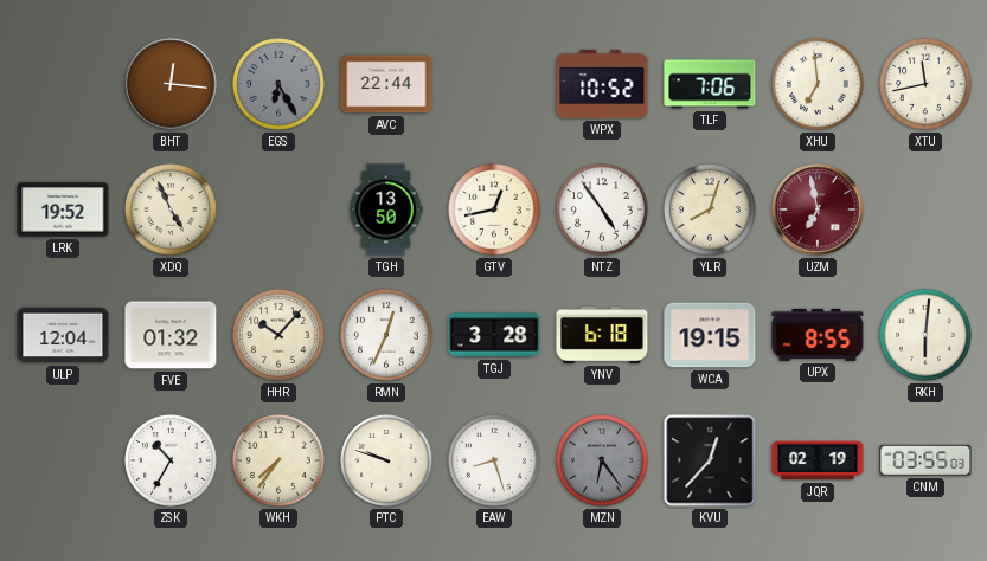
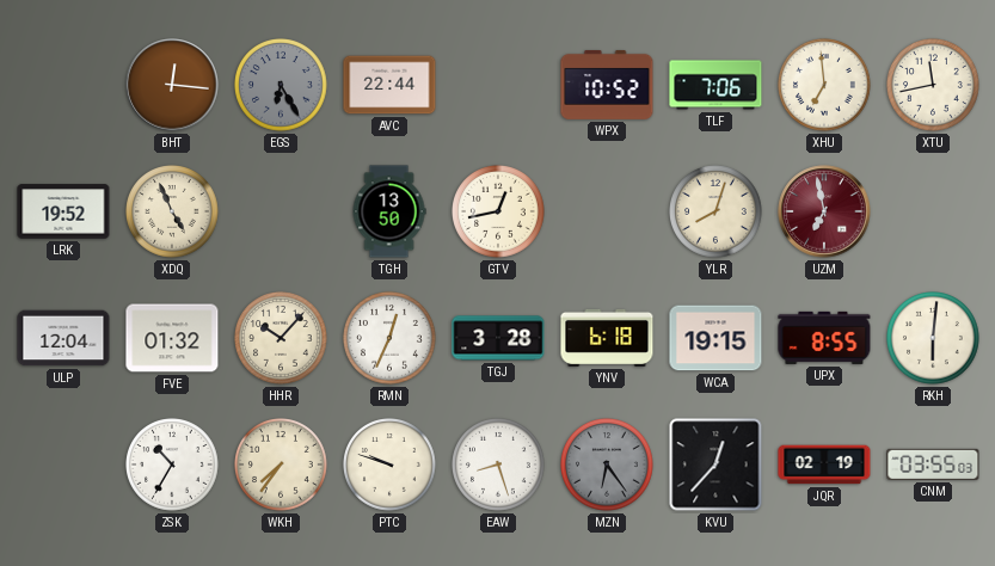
NTZ: 4:54 -> none
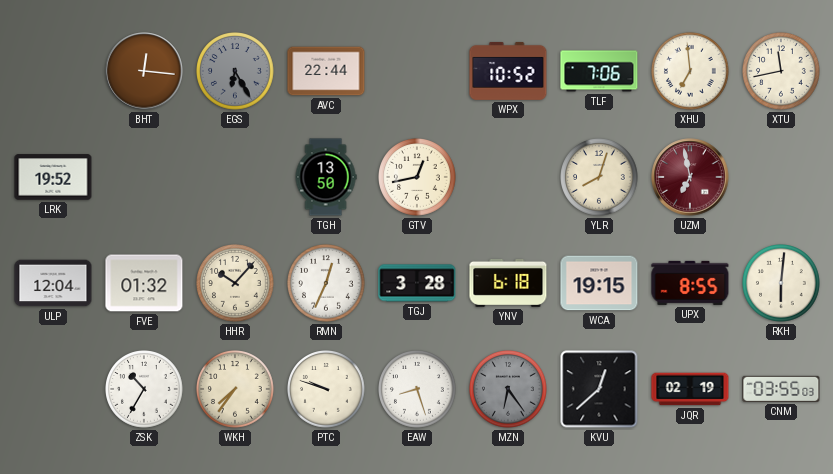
XDQ: 4:56 -> none
KVU: 12:37 -> 12:38
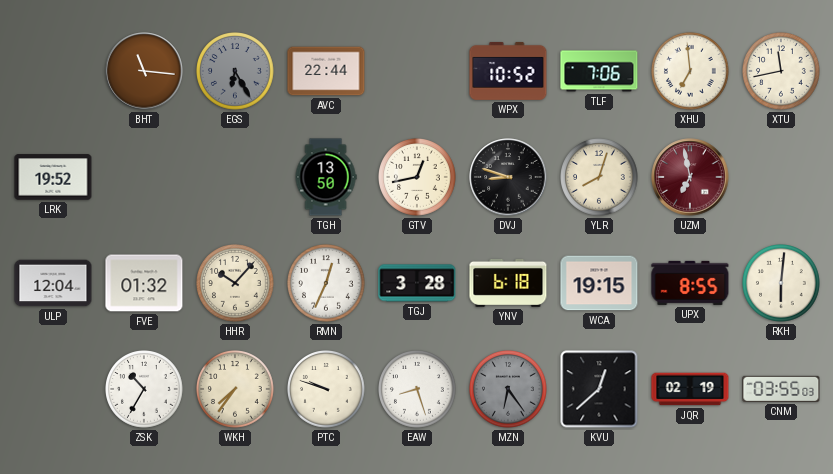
BHT: 12:16 -> 11:16
DVJ: none -> 8:48
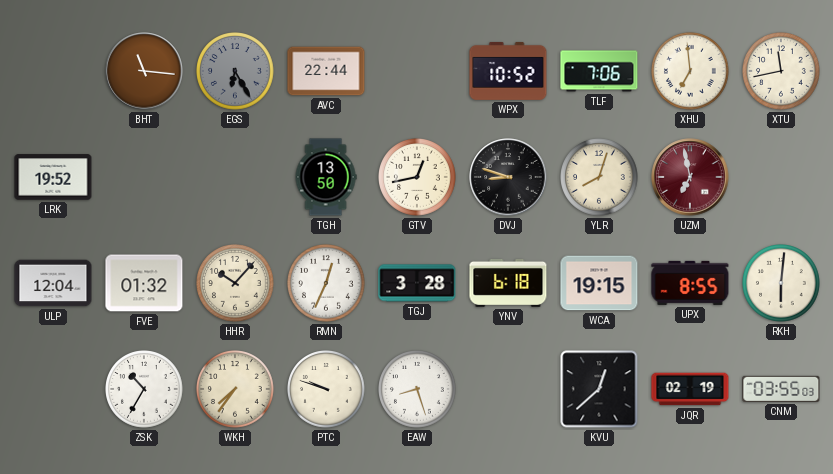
MZN: 6:24 -> none
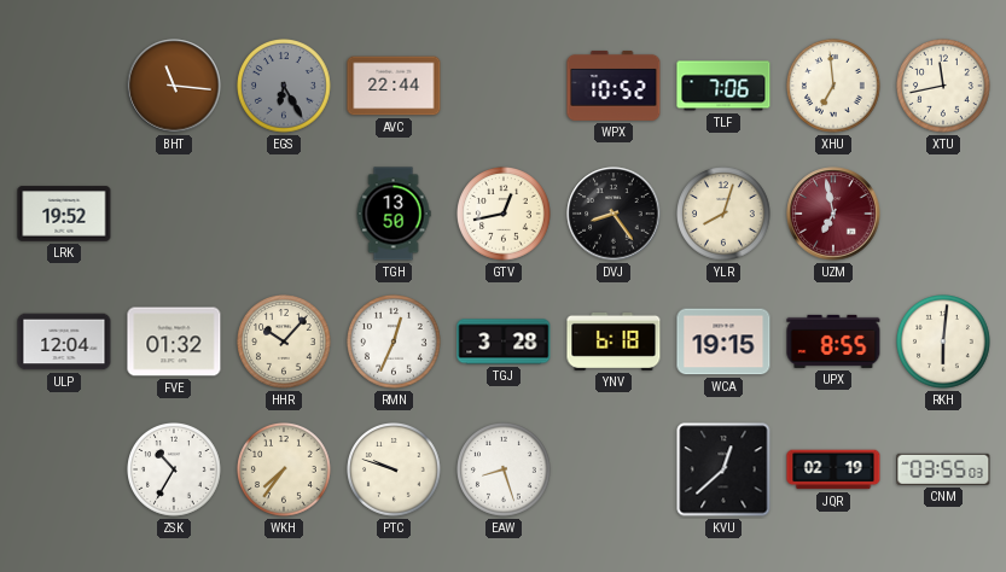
DVJ: 8:48 -> 8:24
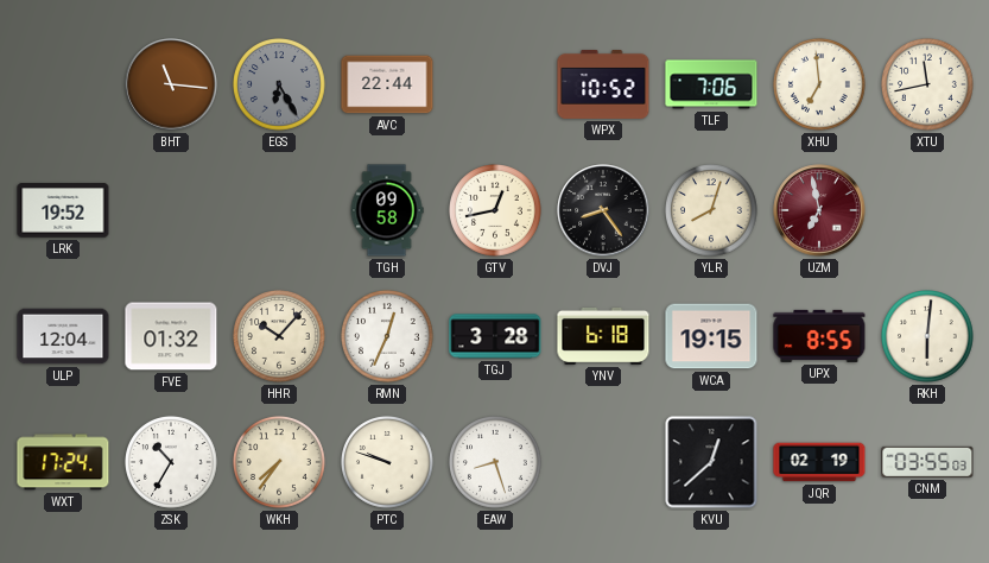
TGH: 13:50 -> 09:58
WXT: none -> 17:24
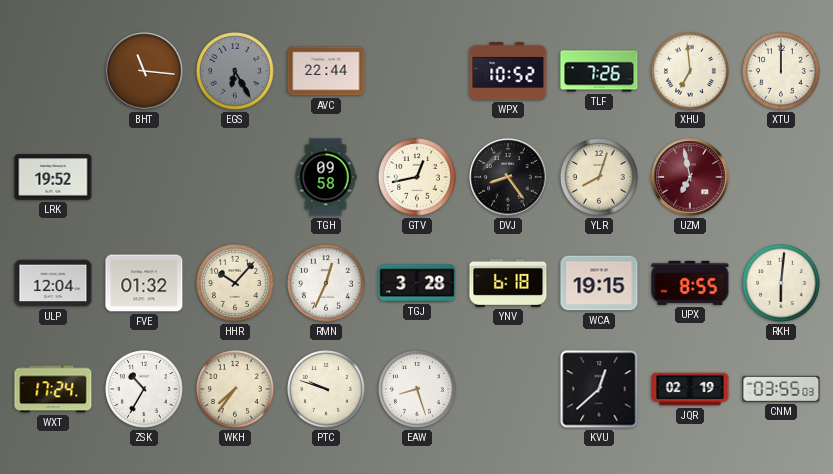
TLF: 7:06 -> 7:26
XTU: 11:43 -> 12:00
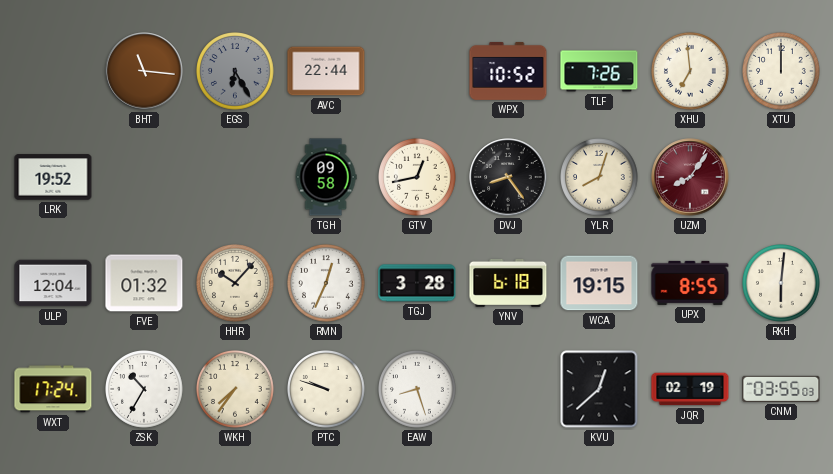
UZM: 6:58 -> 8:06
